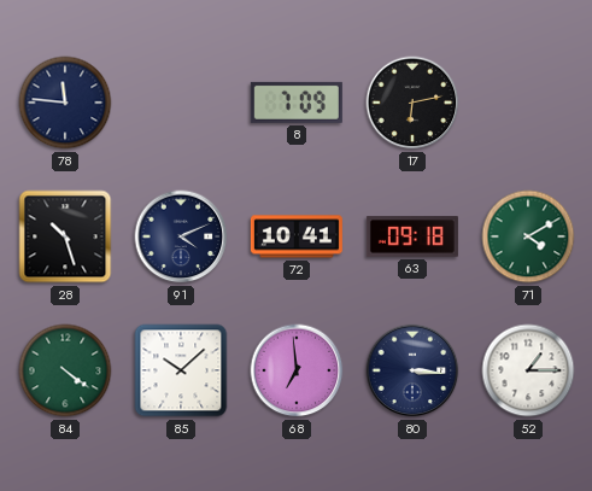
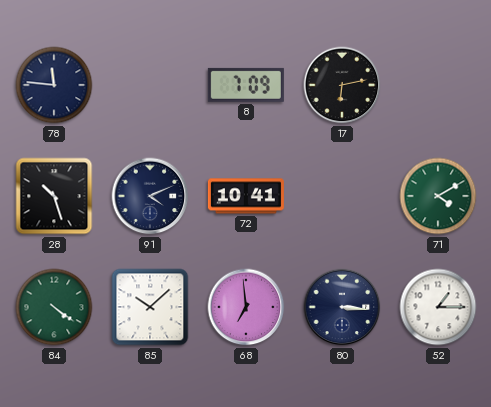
63: 09:18 -> none
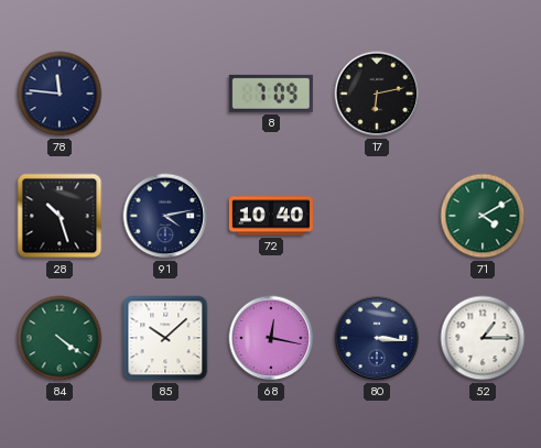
91: 4:11 -> 4:13
72: 10:41 -> 10:40
68: 6:59 -> 12:17
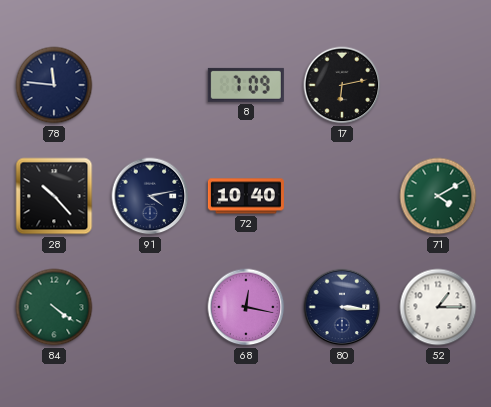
28: 10:27 -> 10:23
85: 10:08 -> none
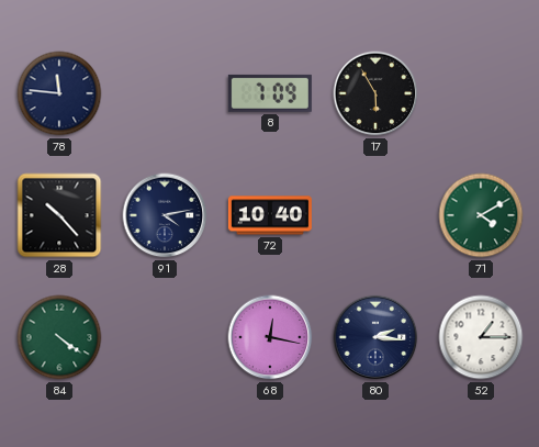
17: 6:13 -> 5:55
80: 3:16 -> 2:16
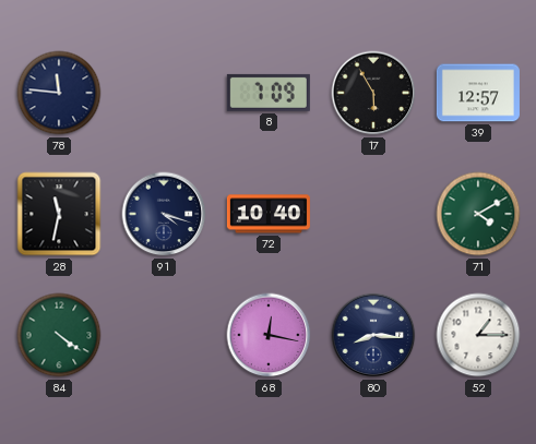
39: none -> 12:57
28: 10:23 -> 11:32
91: 4:13 -> 4:18
80: 2:16 -> 8:16
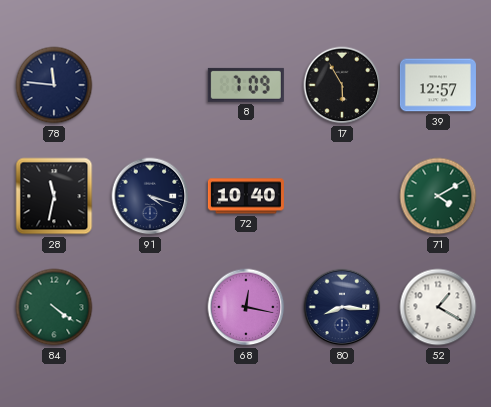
52: 1:15 -> 1:20
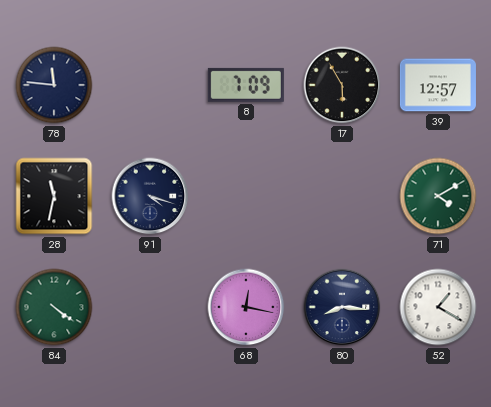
72: 10:40 -> none
